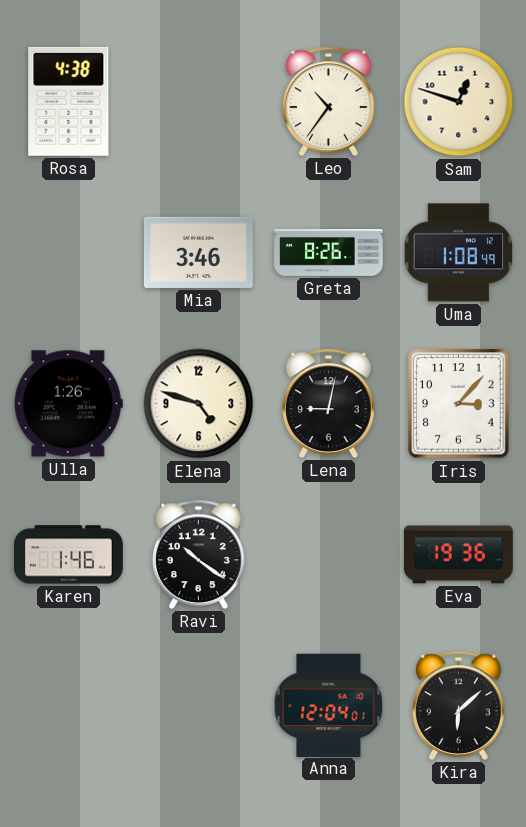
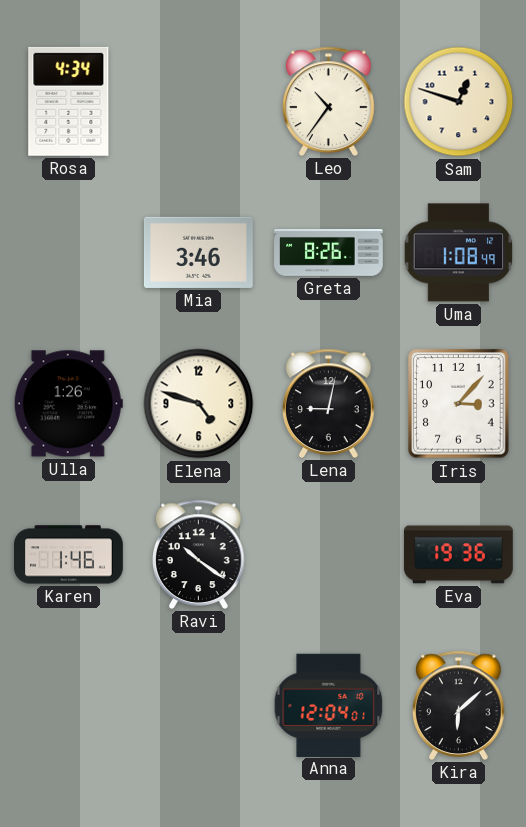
Rosa: 4:38 -> 4:34
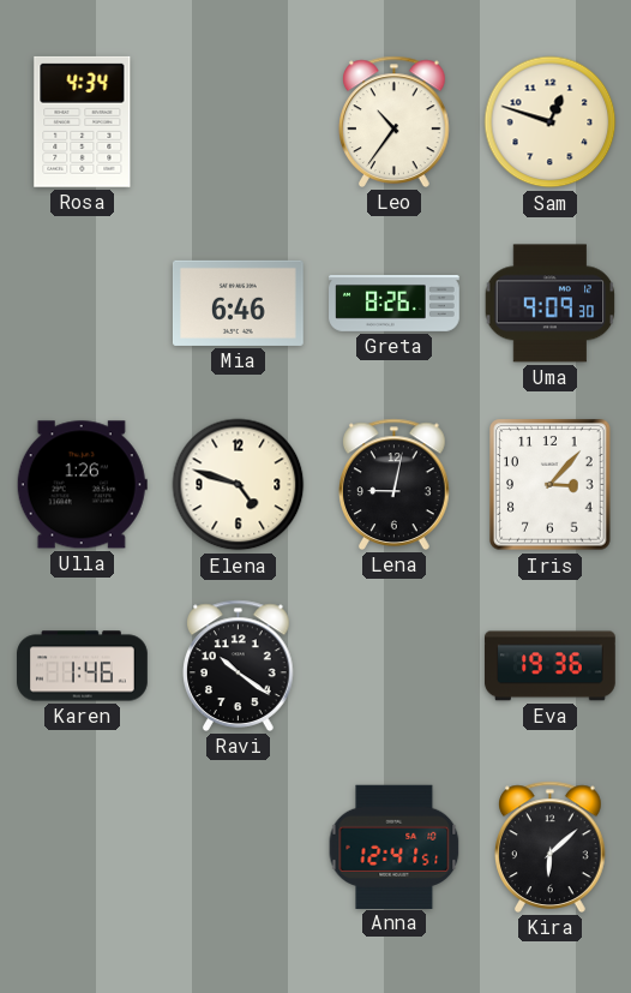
Mia: 3:46 -> 6:46
Uma: 1:08 -> 9:09
Anna: 12:04 -> 12:41
